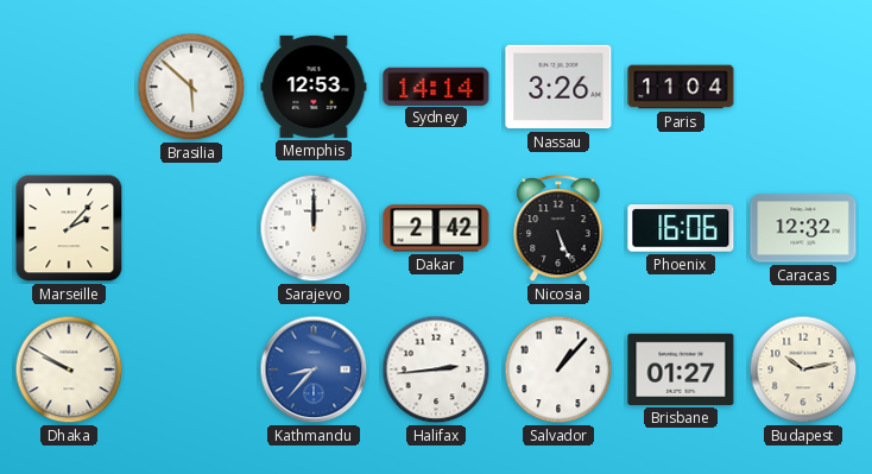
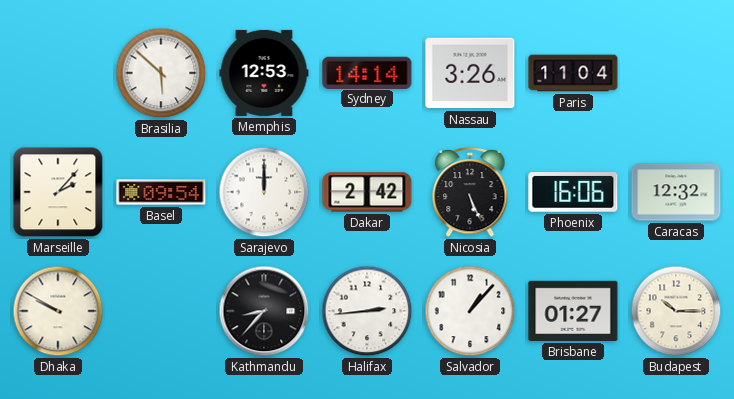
Basel: none -> 09:54
Kathmandu dial: blue -> black
Budapest: 10:13 -> 10:15
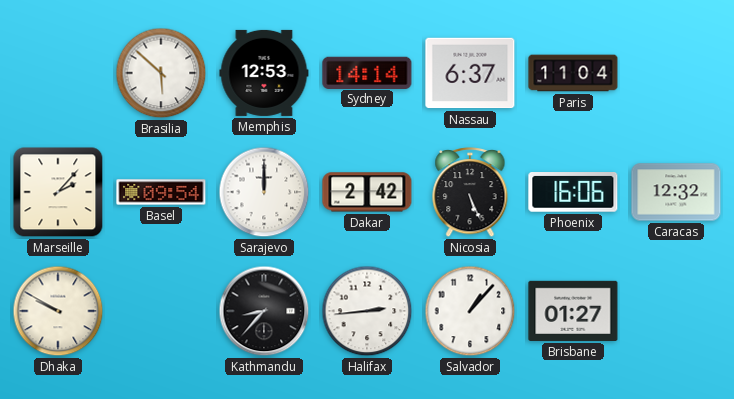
Nassau: 3:26 -> 6:37
Budapest: 10:15 -> none
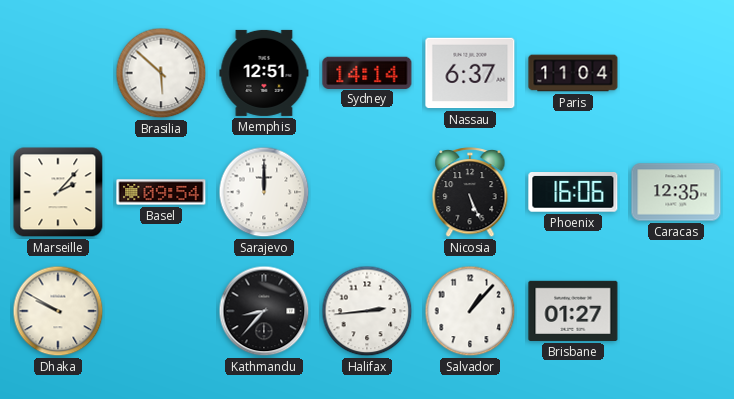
Memphis: 12:53 -> 12:51
Dakar: 2:42 -> none
Caracas: 12:32 -> 12:35
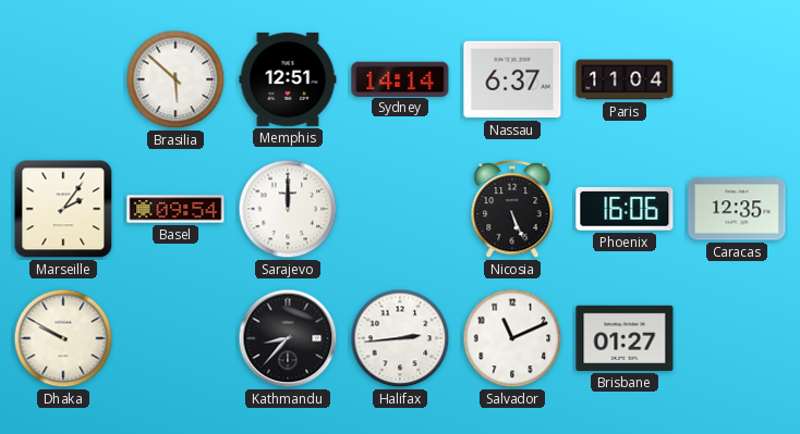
Marseille: 2:07 -> 2:06
Salvador: 1:07 -> 11:11
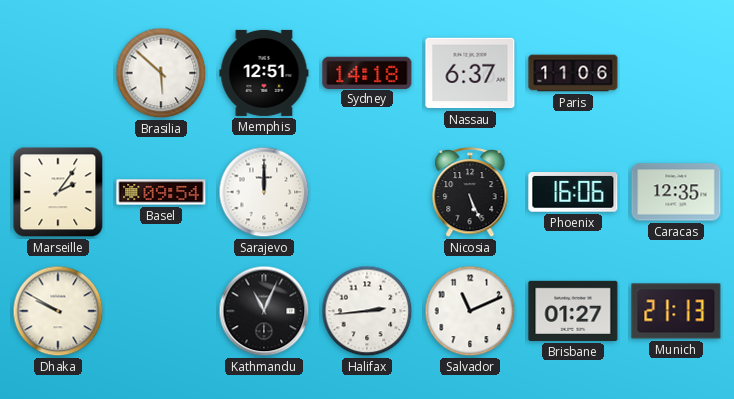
Sydney: 14:14 -> 14:18
Paris: 11:04 -> 11:06
Kathmandu: 8:37 -> 11:04
Munich: none -> 21:13
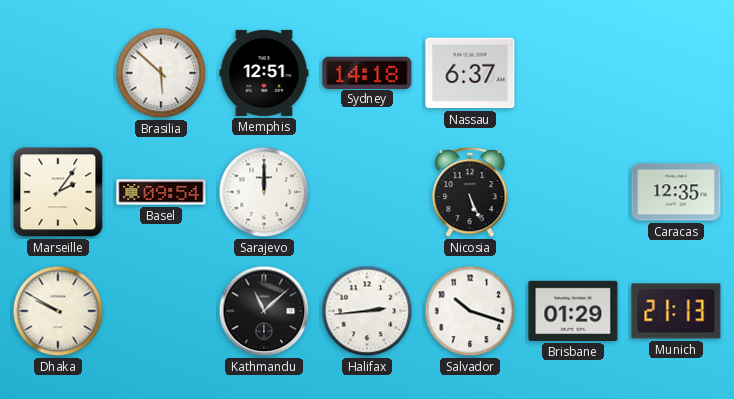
Paris: 11:06 -> none
Phoenix: 16:06 -> none
Kathmandu: 11:04 -> 11:08
Salvador: 11:11 -> 10:18
Brisbane: 01:27 -> 01:29
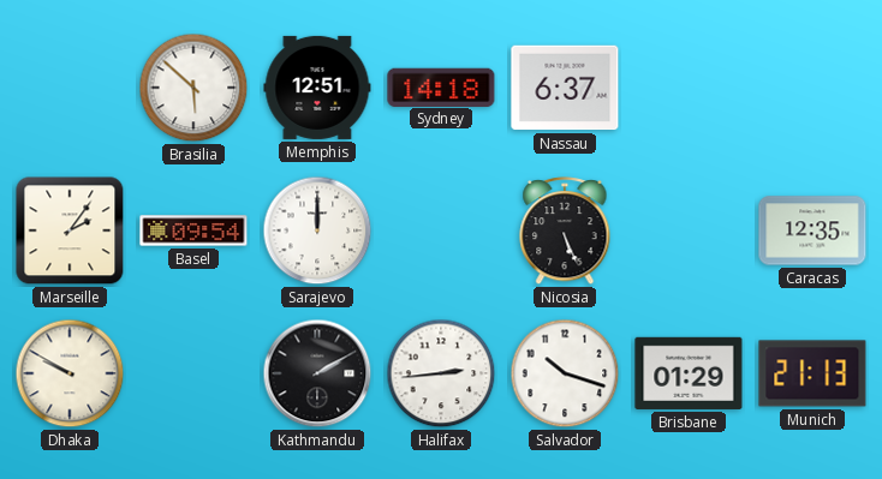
Kathmandu: 11:08 -> 2:10
